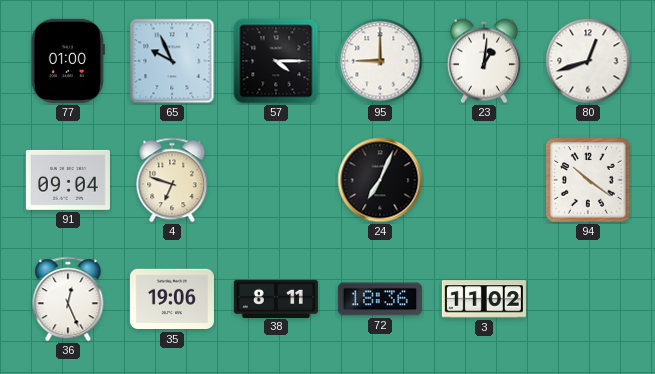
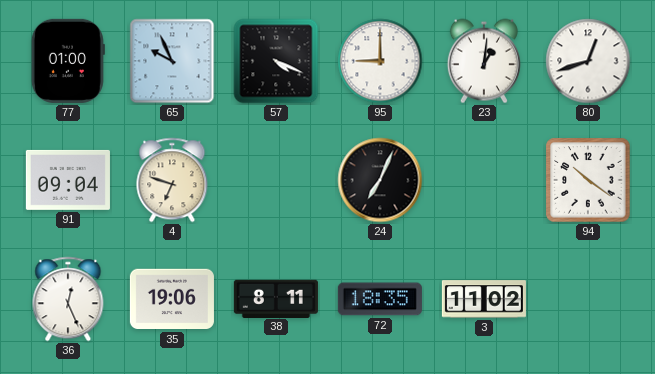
57: 4:15 -> 4:19
72: 18:36 -> 18:35
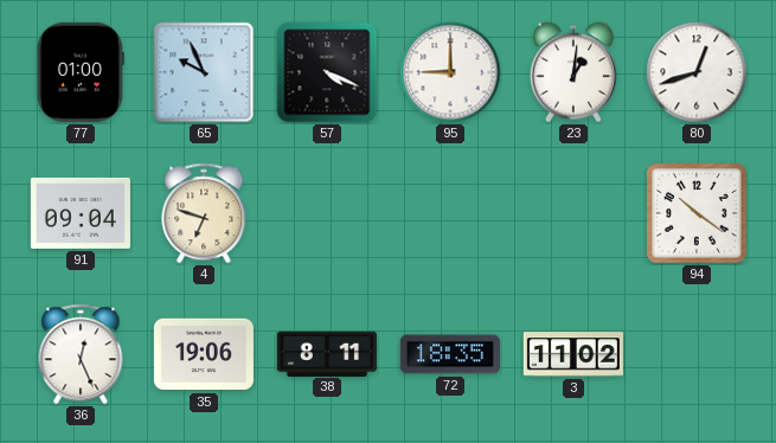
24: 7:04 -> none
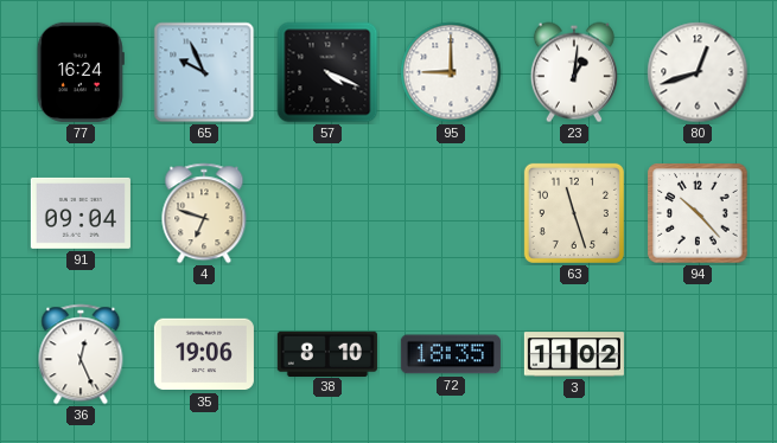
77: 01:00 -> 16:24
63: none -> 11:27
94: 10:21 -> 10:23
38: 8:11 -> 8:10
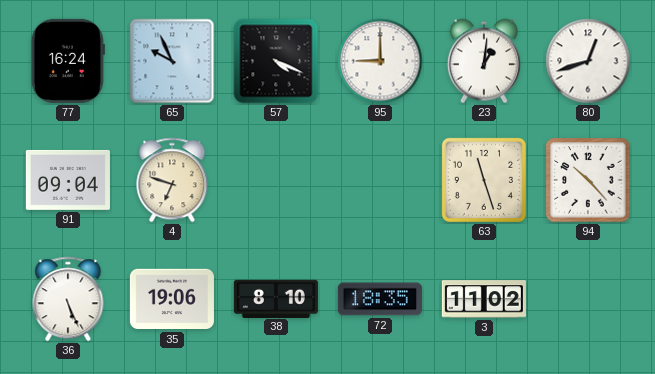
36: 12:26 -> 5:26
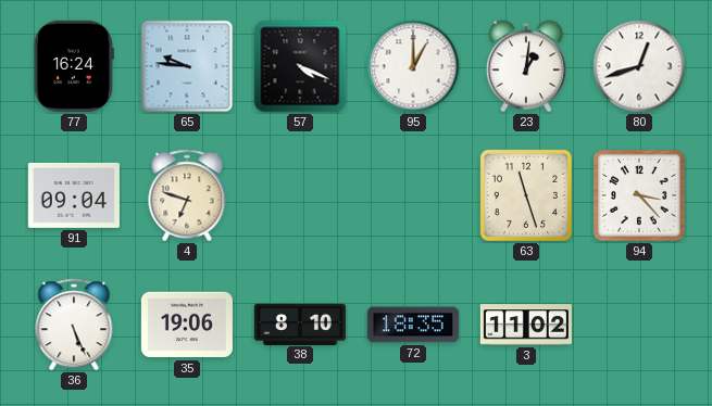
65: 9:56 -> 9:46
95: 9:00 -> 1:00
94: 10:23 -> 3:23
